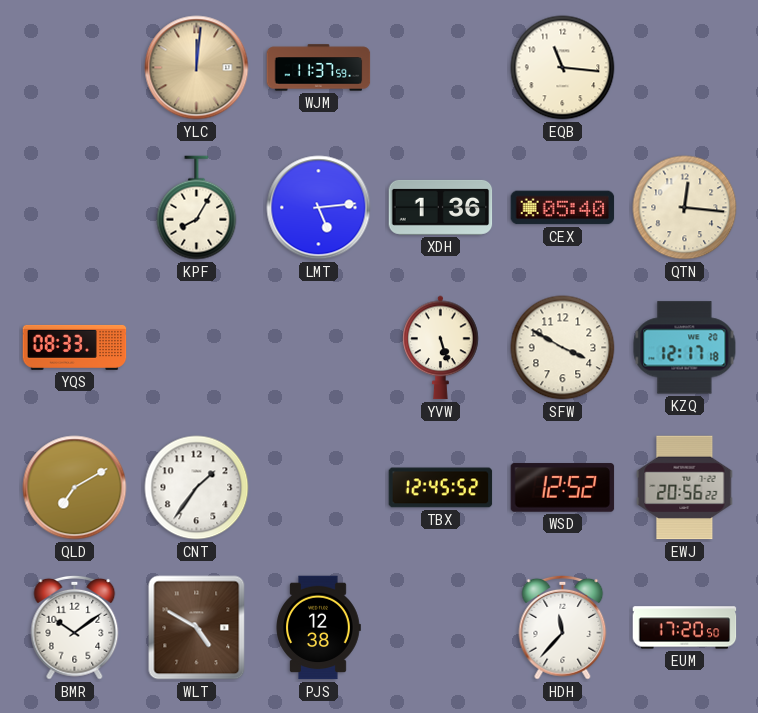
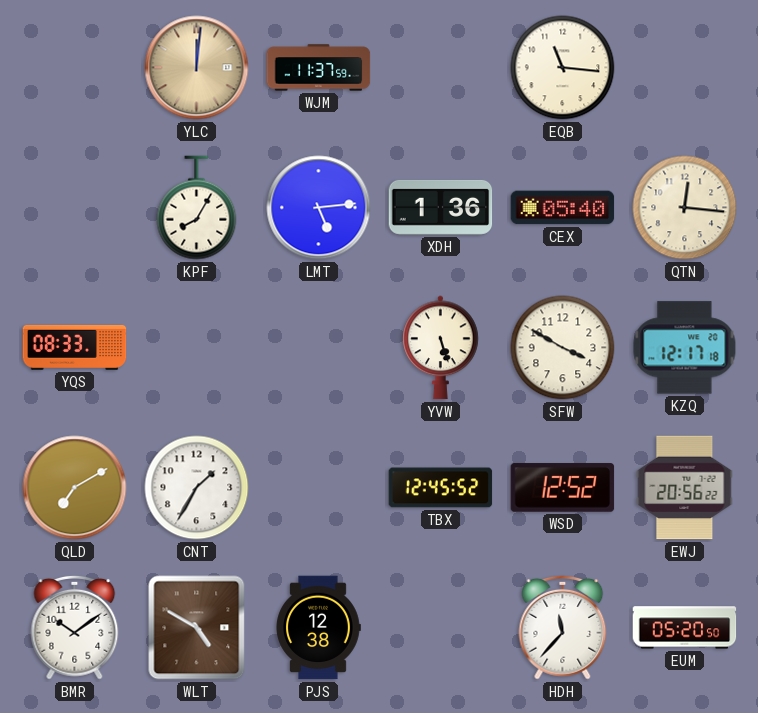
CNT: 1:36 -> 1:35
EUM: 17:20 -> 05:20
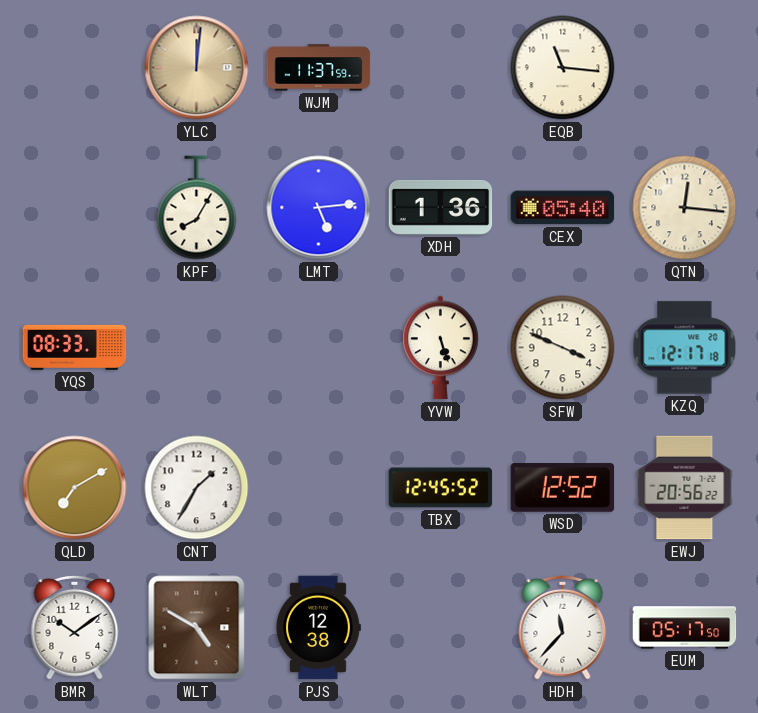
SFW: 3:50 -> 3:49
EUM: 05:20 -> 05:17
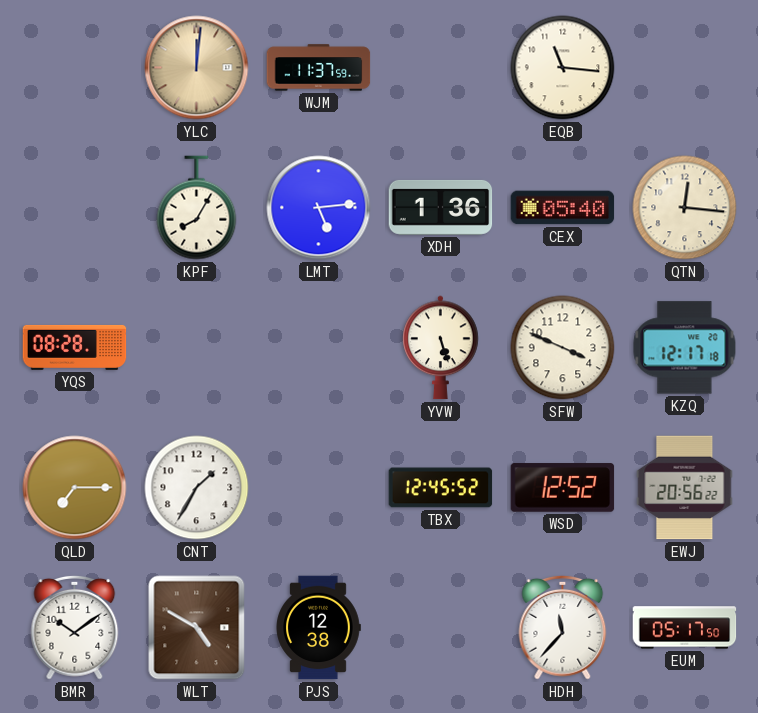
YQS: 08:33 -> 08:28
QLD: 7:10 -> 7:15
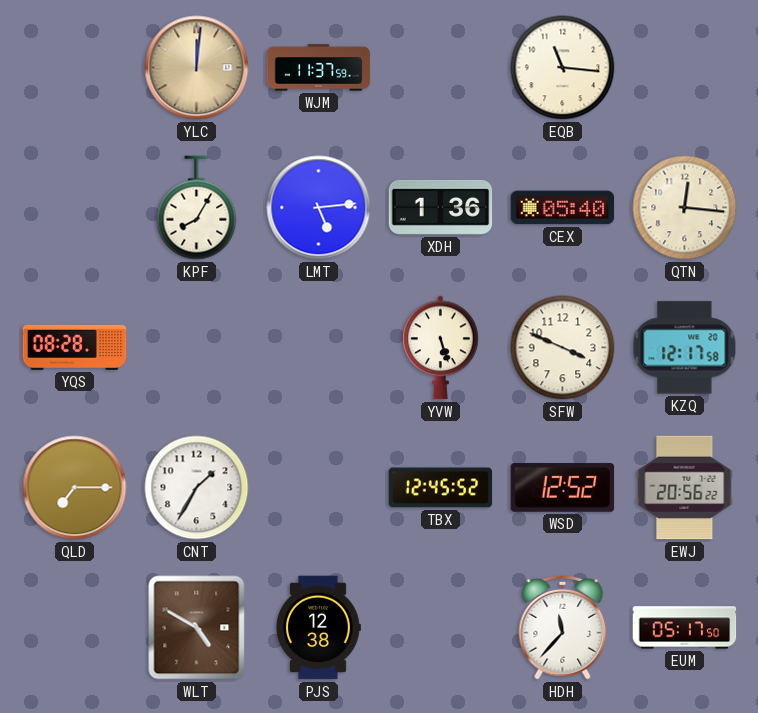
KZQ: 12:17:18 -> 12:17:58
BMR: 10:09 -> none
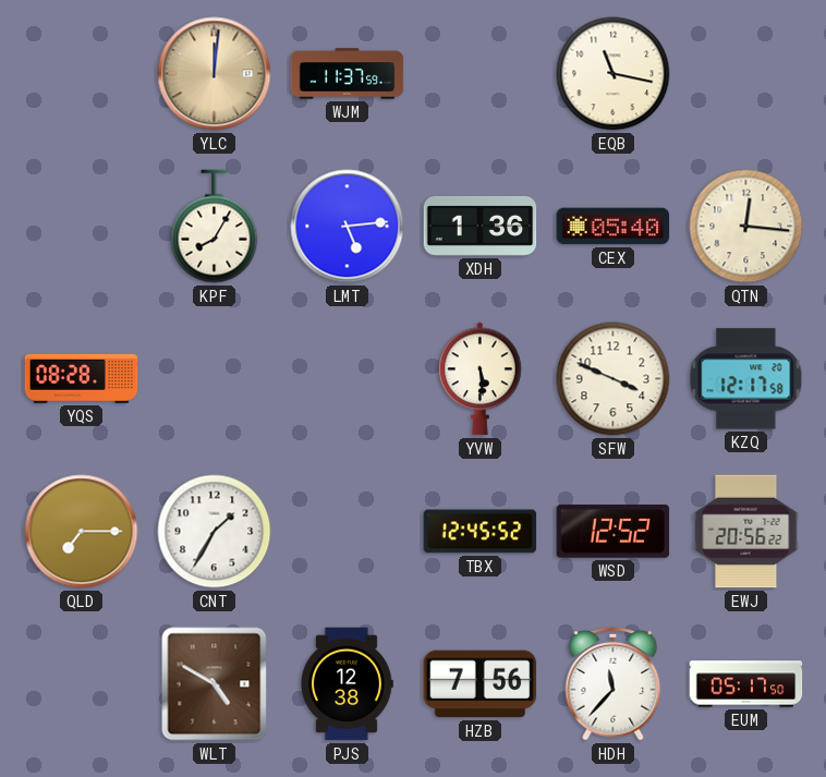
EQB: 11:16 -> 11:17
YVW: 5:27 -> 5:29
HZB: none -> 7:56
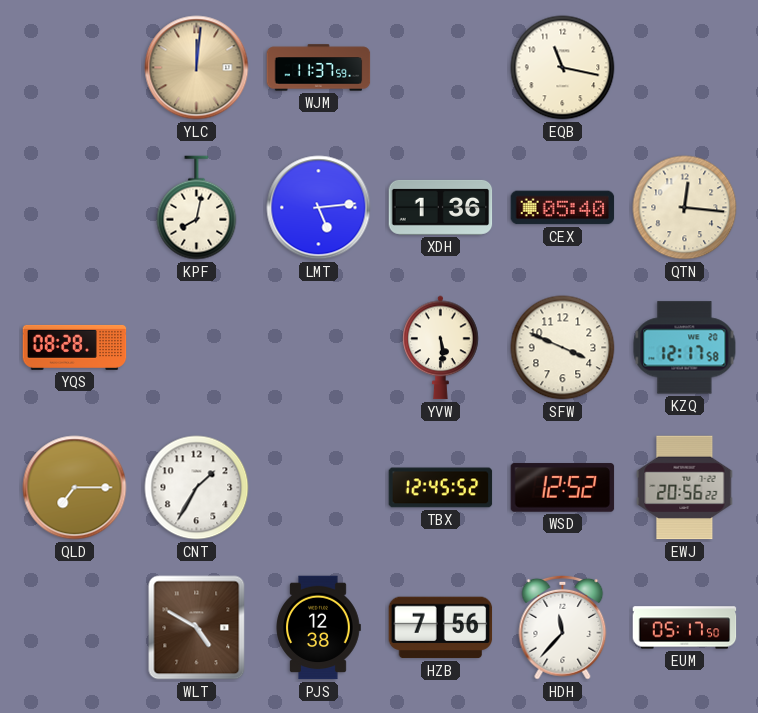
KPF: 8:05 -> 8:02
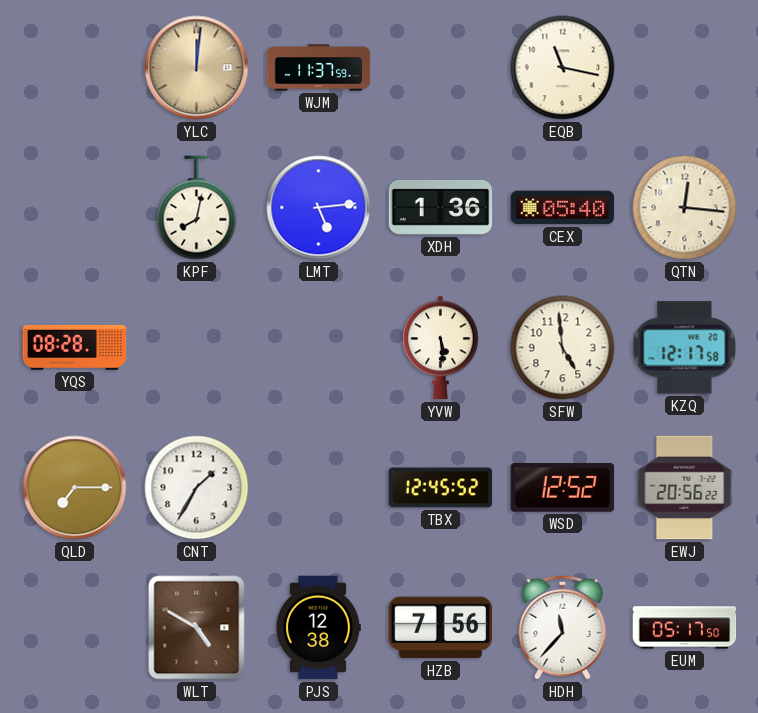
SFW: 3:49 -> 4:59
